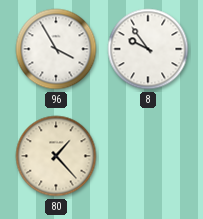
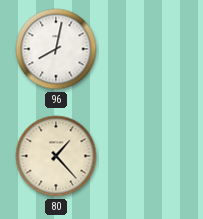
96: 3:55 -> 8:02
8: 9:54 -> none
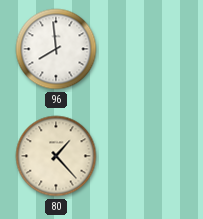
96: 8:02 -> 7:59
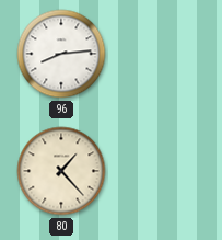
96: 7:59 -> 8:14
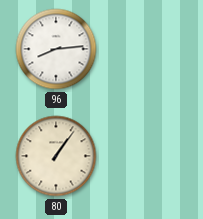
80: 1:23 -> 1:06
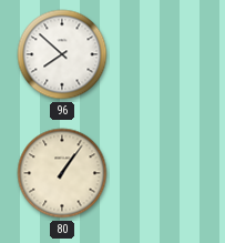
96: 8:14 -> 7:52
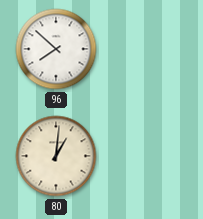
80: 1:06 -> 1:01
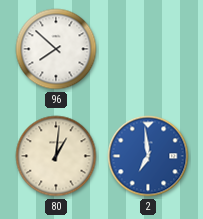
2: none -> 6:59
